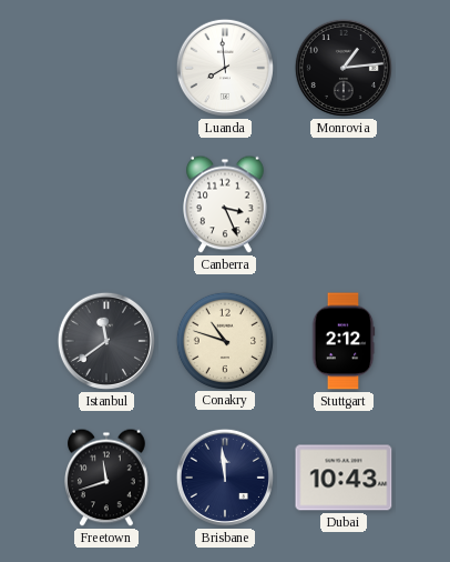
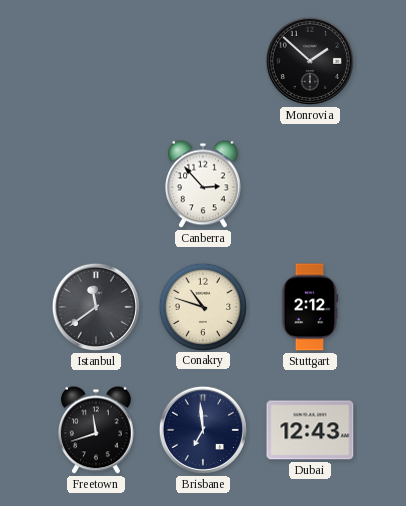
Luanda: 7:59 -> none
Monrovia: 1:14 -> 1:52
Canberra: 3:26 -> 2:53
Brisbane: 11:59 -> 6:59
Dubai: 10:43 -> 12:43
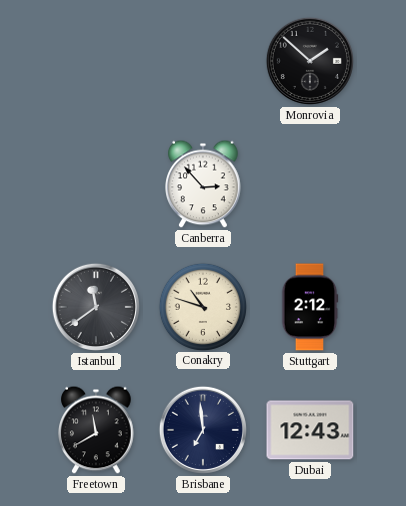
Freetown: 11:42 -> 11:40
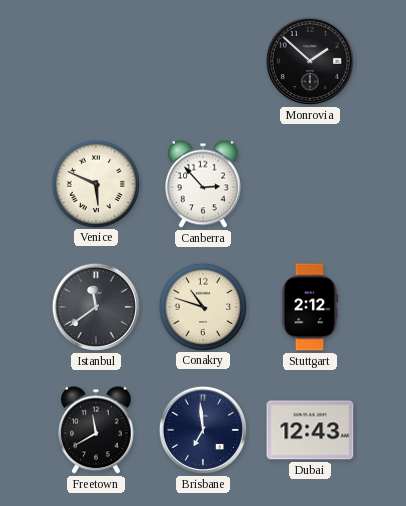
Venice: none -> 5:49
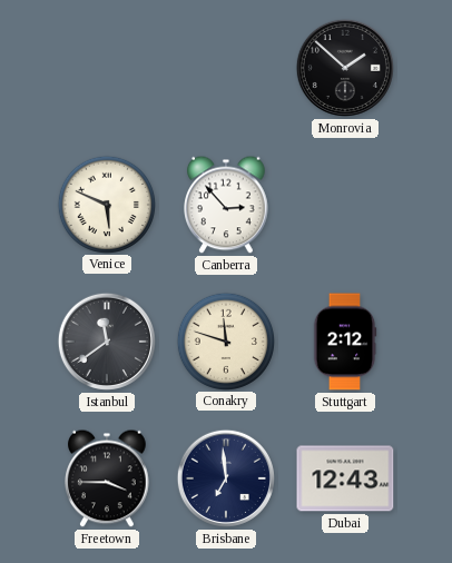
Conakry: 10:48 -> 11:48
Freetown: 11:40 -> 3:45
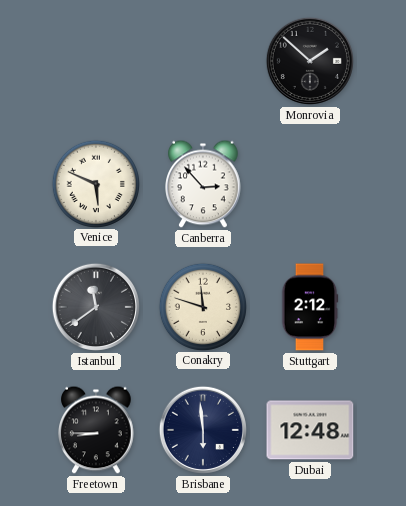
Freetown: 3:45 -> 8:45
Brisbane: 6:59 -> 5:59
Dubai: 12:43 -> 12:48
